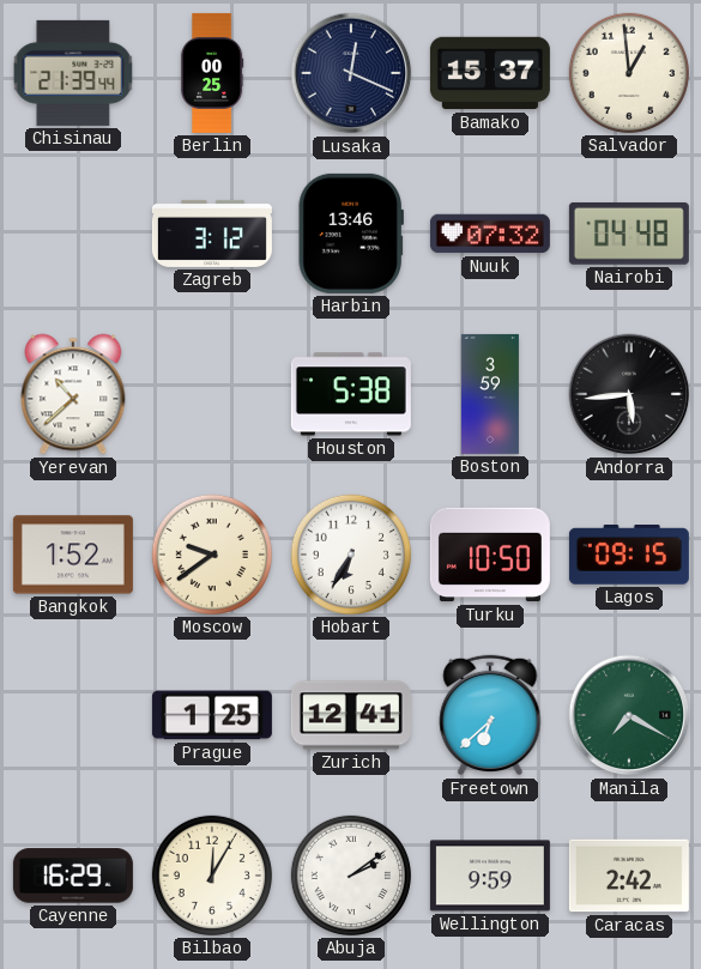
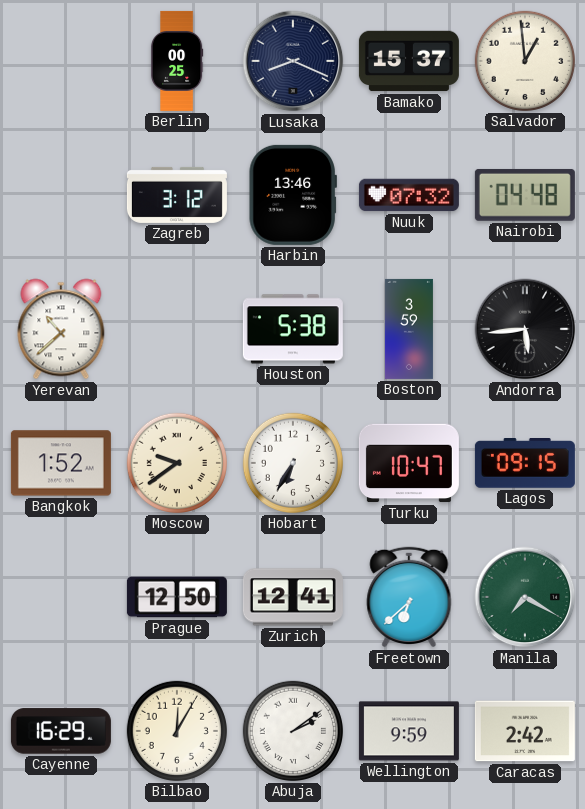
Chisinau: 21:39 -> none
Lusaka: 12:19 -> 8:19
Turku: 10:50 -> 10:47
Prague: 1:25 -> 12:50
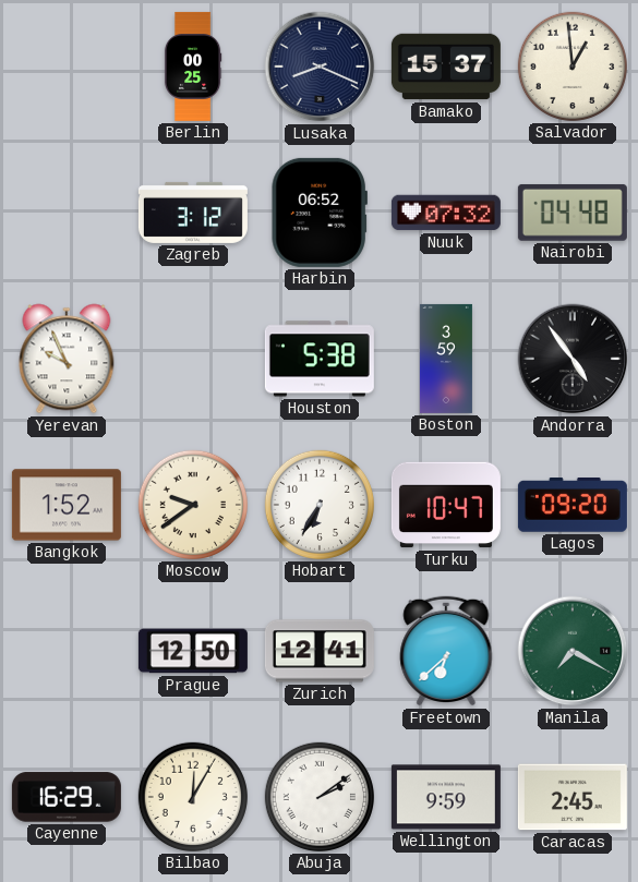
Harbin: 13:46 -> 06:52
Yerevan: 10:38 -> 9:56
Andorra: 5:44 -> 4:54
Lagos: 09:15 -> 09:20
Caracas: 2:42 -> 2:45
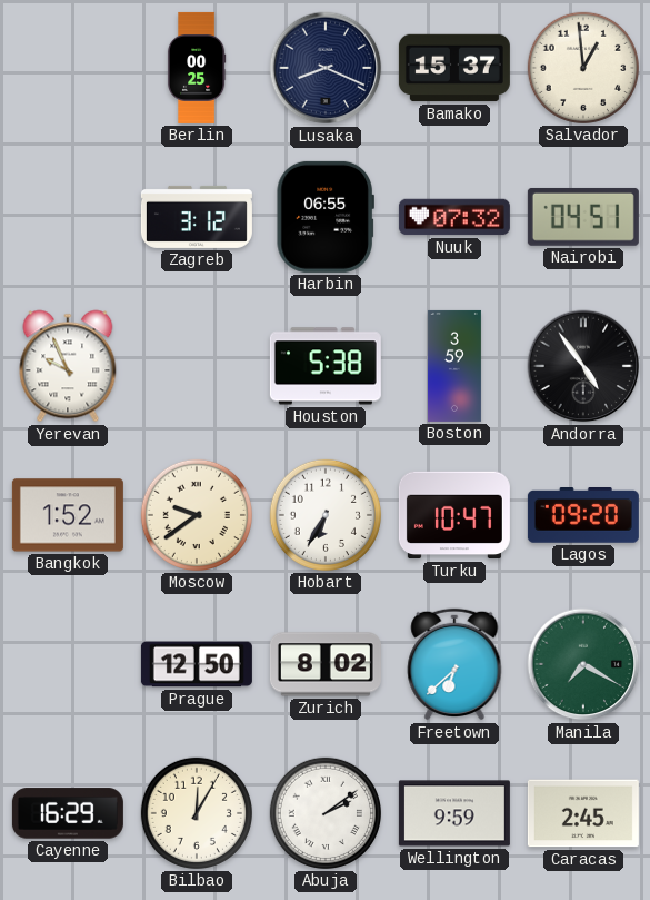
Harbin: 06:52 -> 06:55
Nairobi: 04:48 -> 04:51
Zurich: 12:41 -> 8:02
